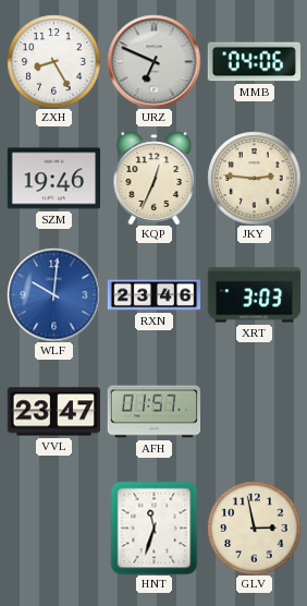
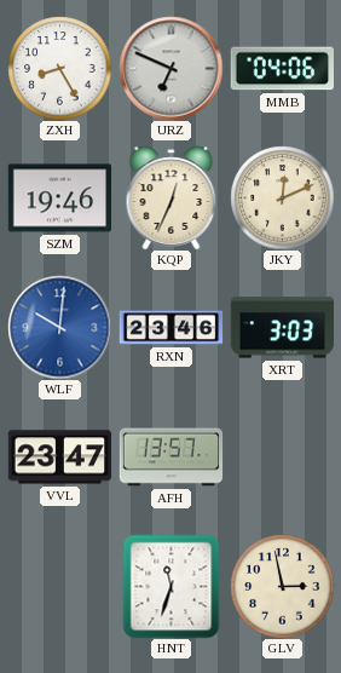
JKY: 2:46 -> 12:11
AFH: 01:57 -> 13:57
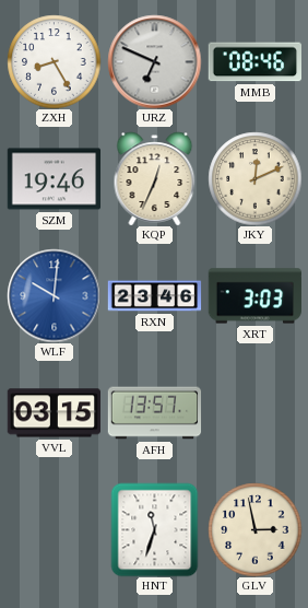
MMB: 04:06 -> 08:46
VVL: 23:47 -> 03:15
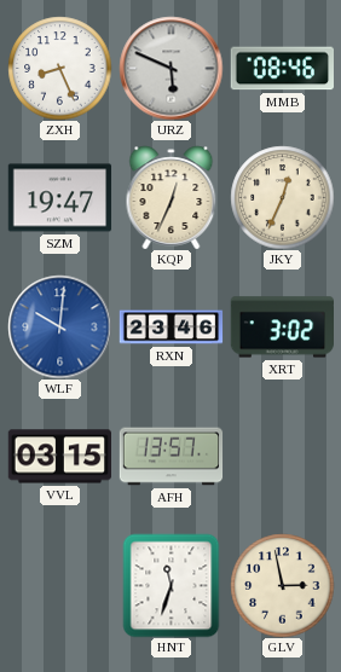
ZXH: 8:25 -> 8:26
URZ: 6:49 -> 5:49
SZM: 19:46 -> 19:47
JKY: 12:11 -> 12:34
XRT: 3:03 -> 3:02
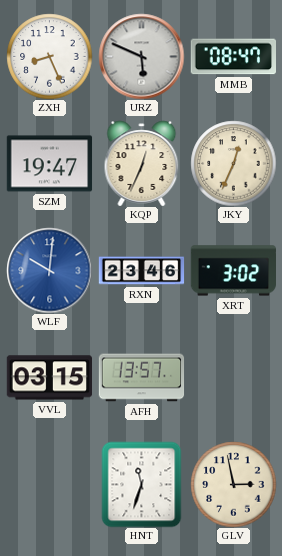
MMB: 08:46 -> 08:47
